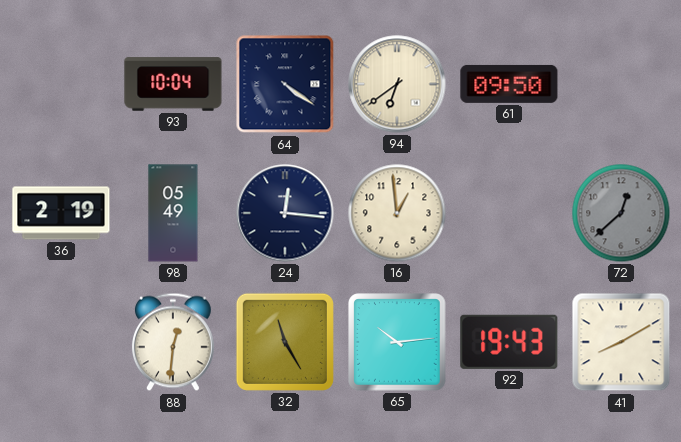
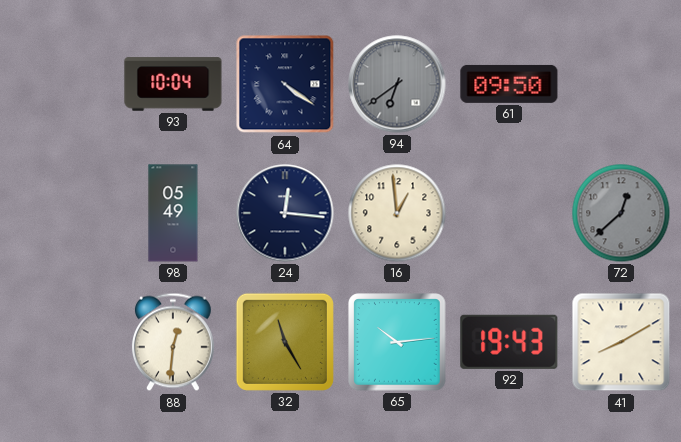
94 dial: cream -> grey
36: 2:19 -> none
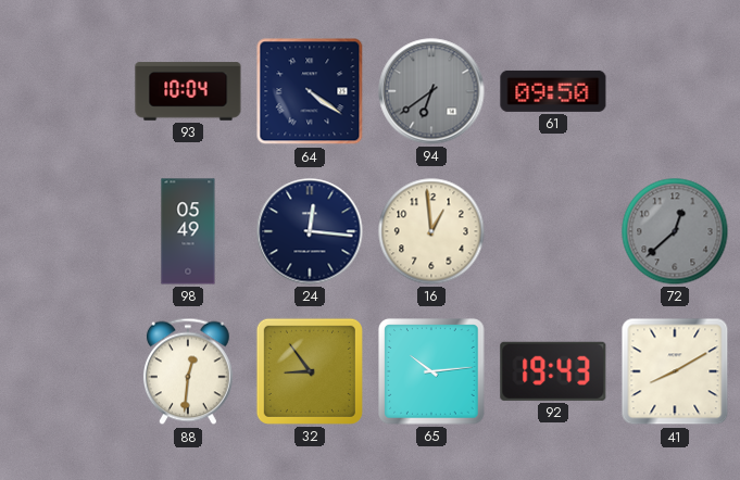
32: 11:25 -> 8:54
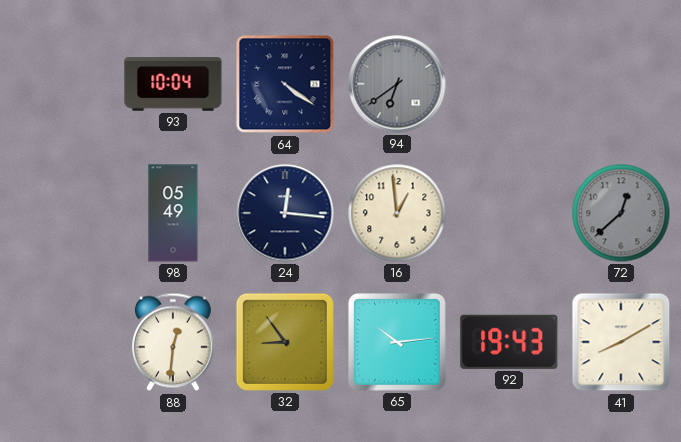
61: 09:50 -> none
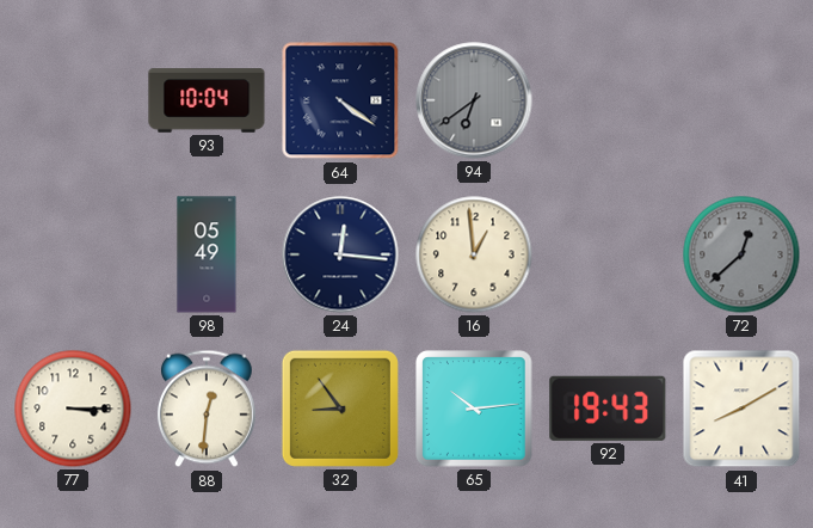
77: none -> 3:15
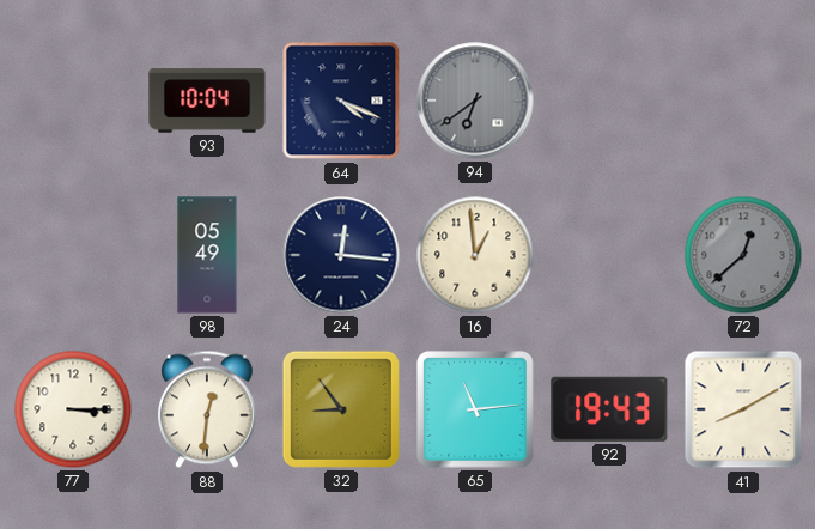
64: 4:21 -> 4:19
65: 10:14 -> 11:14
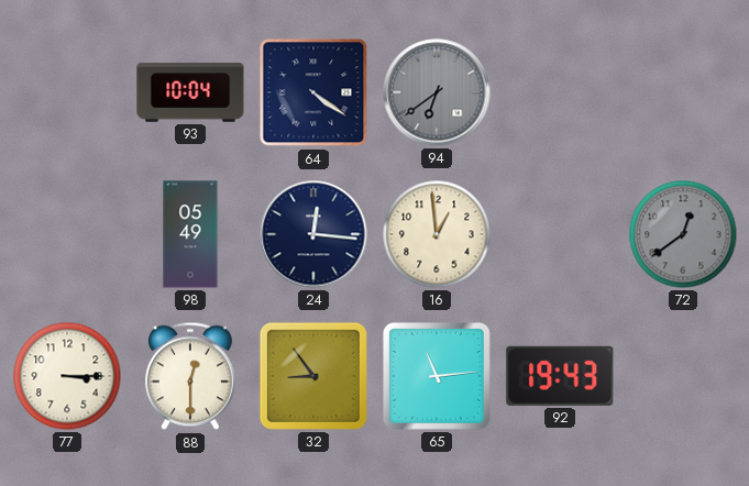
64: 4:19 -> 4:21
72: 12:38 -> 12:39
88: 12:31 -> 12:30
41: 8:10 -> none
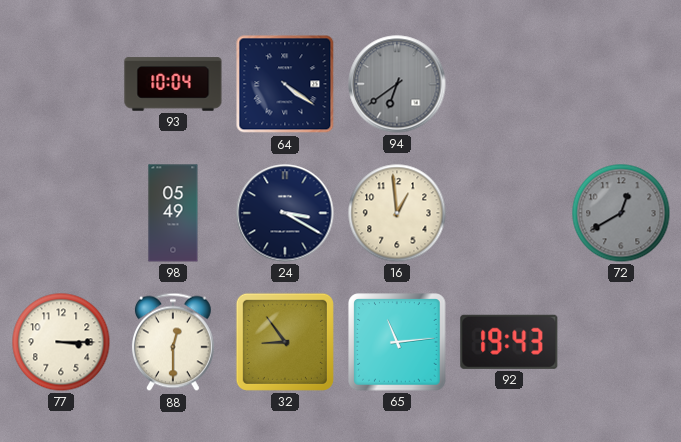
24: 12:16 -> 3:20
72: 12:39 -> 12:40
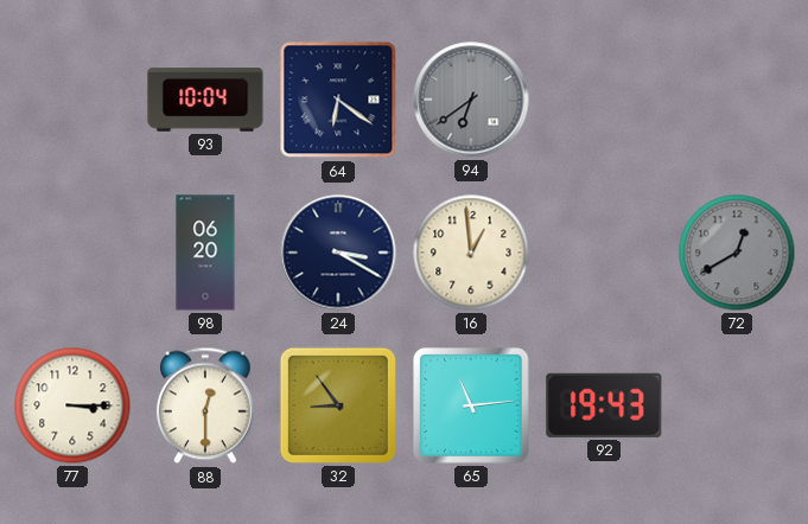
64: 4:21 -> 6:21
98: 05:49 -> 06:20
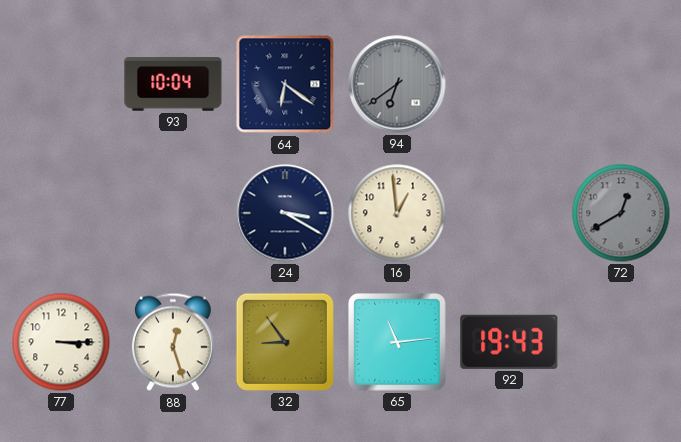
98: 06:20 -> none
88: 12:30 -> 12:27
